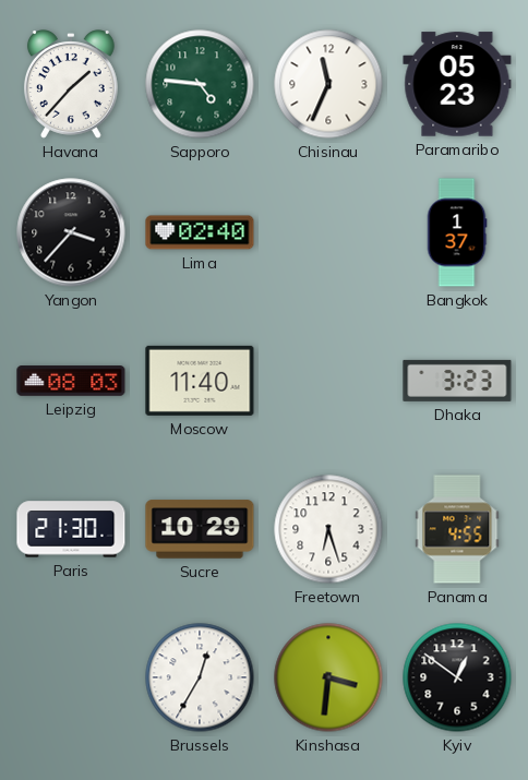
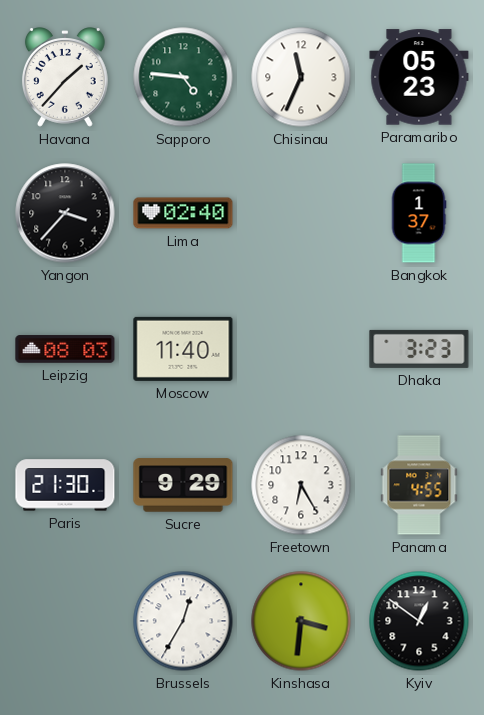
Sucre: 10:29 -> 9:29
Freetown: 6:27 -> 6:25
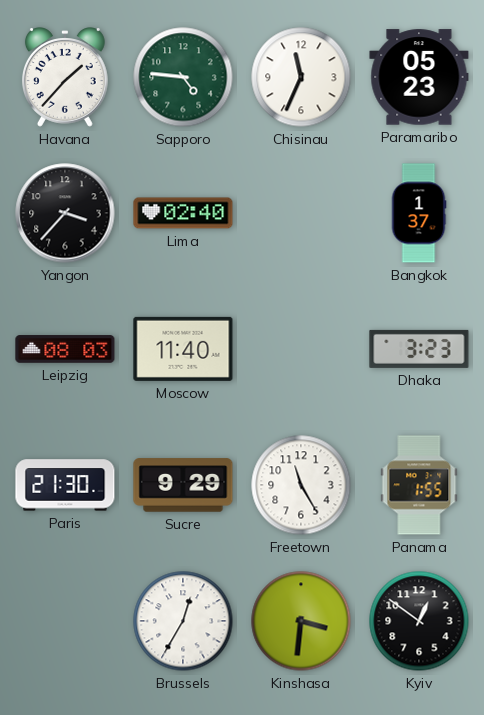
Freetown: 6:25 -> 11:25
Panama: 4:55 -> 1:55
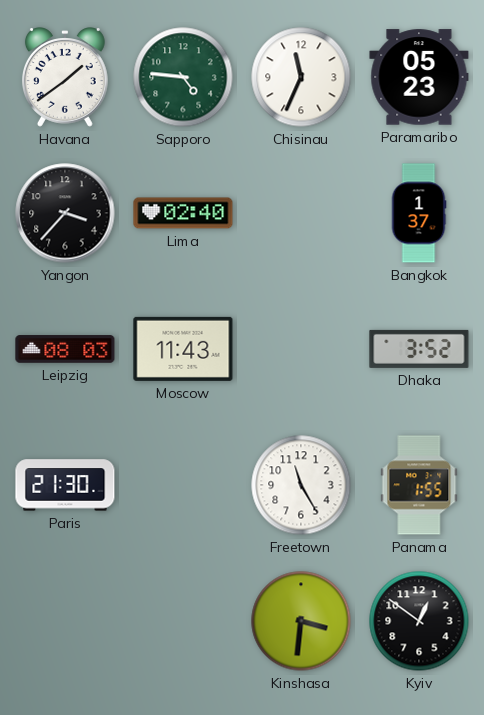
Havana: 1:37 -> 1:39
Moscow: 11:40 -> 11:43
Dhaka: 3:23 -> 3:52
Sucre: 9:29 -> none
Brussels: 12:35 -> none
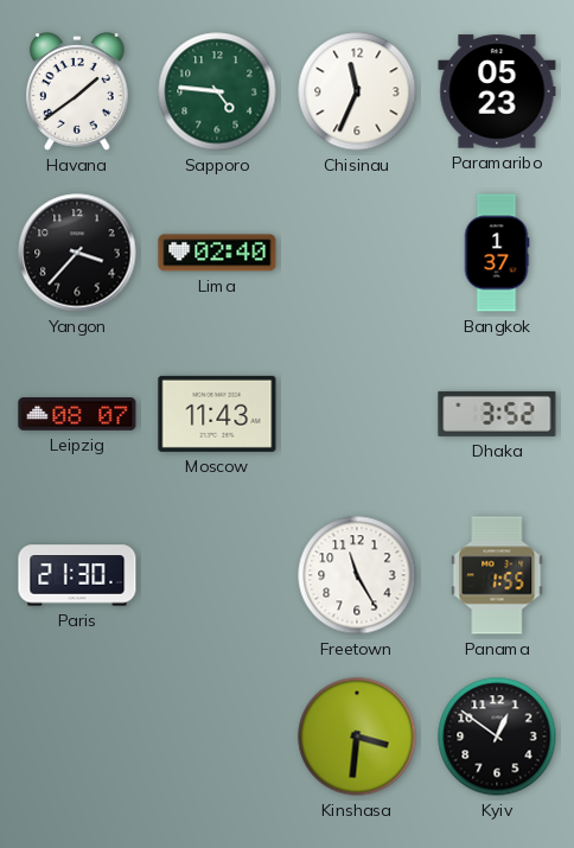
Leipzig: 08:03 -> 08:07
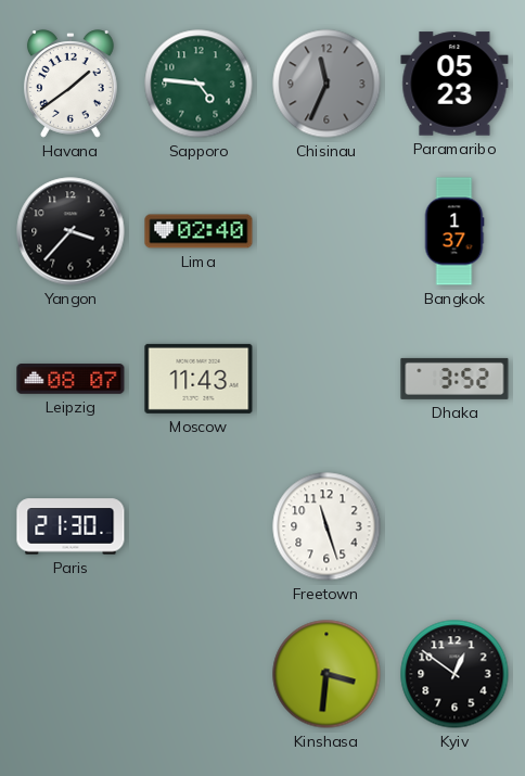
Chisinau dial: white -> grey
Freetown: 11:25 -> 11:27
Panama: 1:55 -> none
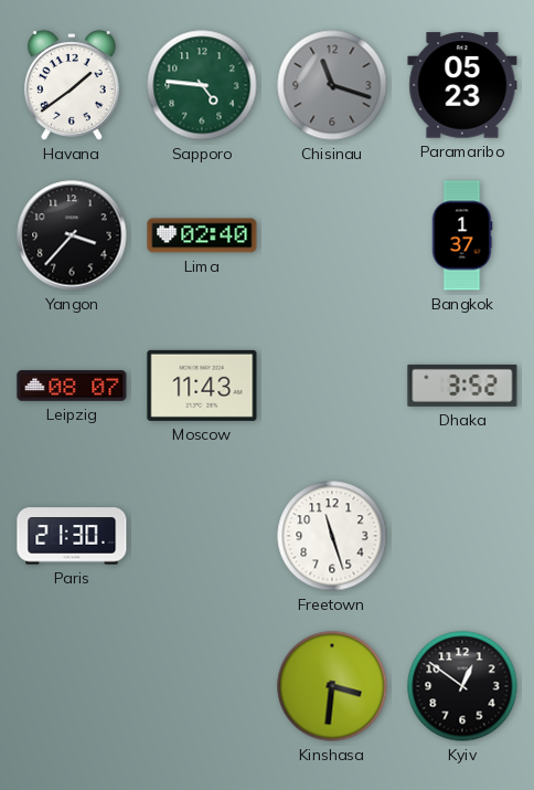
Chisinau: 11:34 -> 11:18
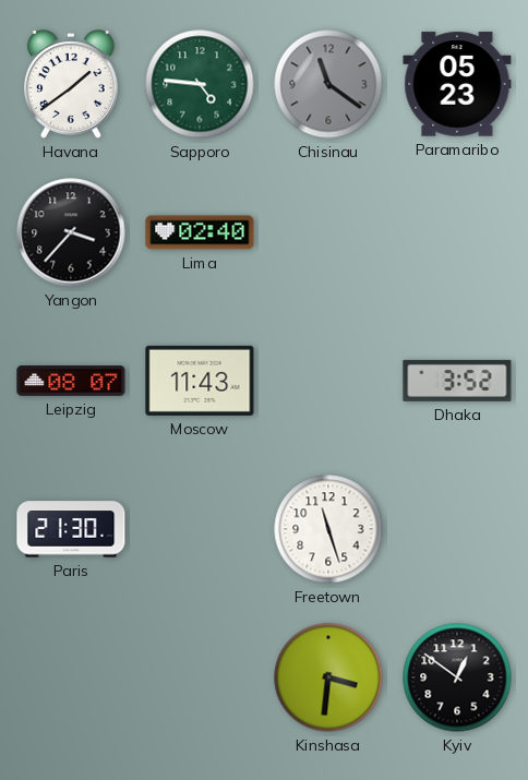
Chisinau: 11:18 -> 11:21
Bangkok: 1:37 -> none
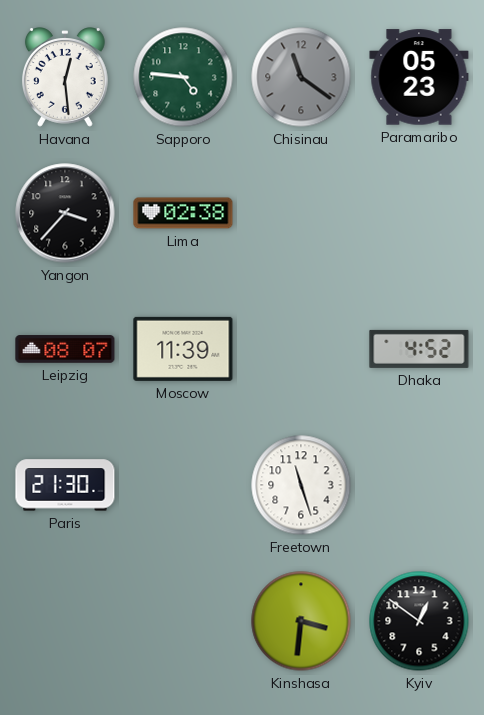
Havana: 1:39 -> 12:29
Lima: 02:40 -> 02:38
Moscow: 11:43 -> 11:39
Dhaka: 3:52 -> 4:52
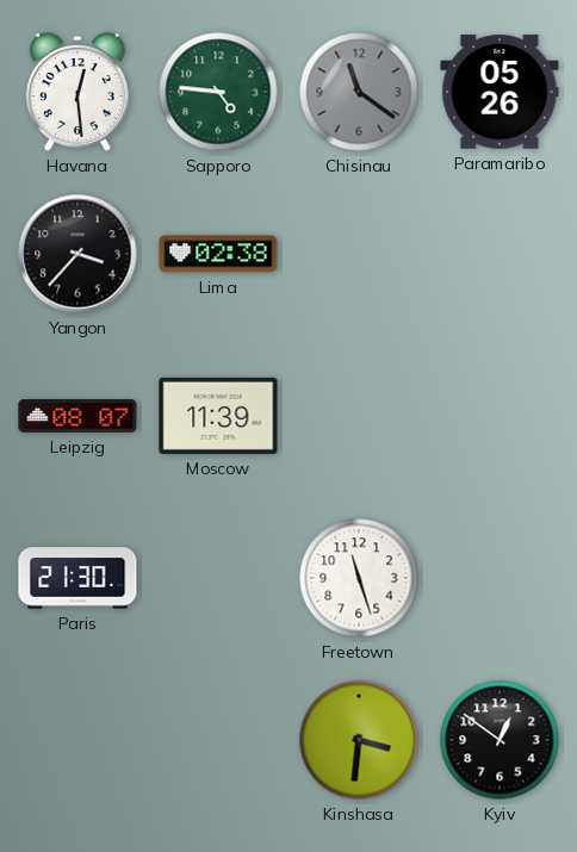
Paramaribo: 05:23 -> 05:26
Dhaka: 4:52 -> none
